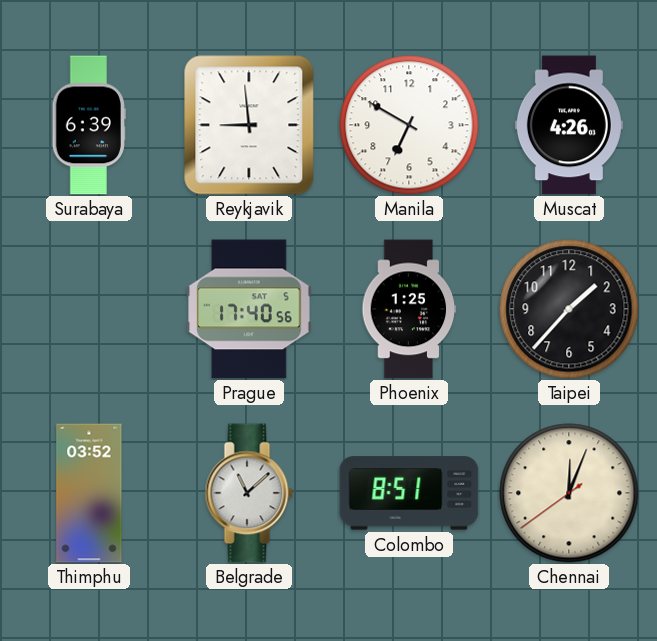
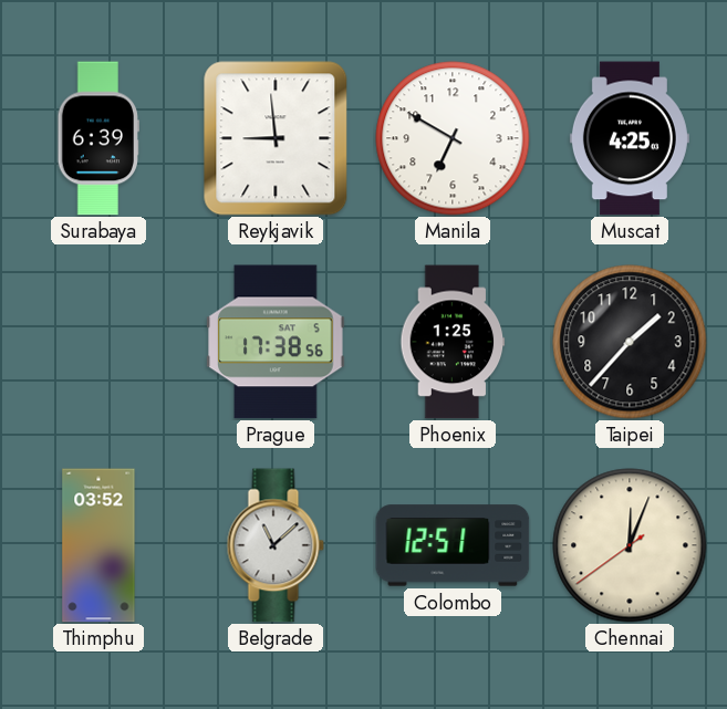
Muscat: 4:26 -> 4:25
Prague: 17:40 -> 17:38
Colombo: 8:51 -> 12:51
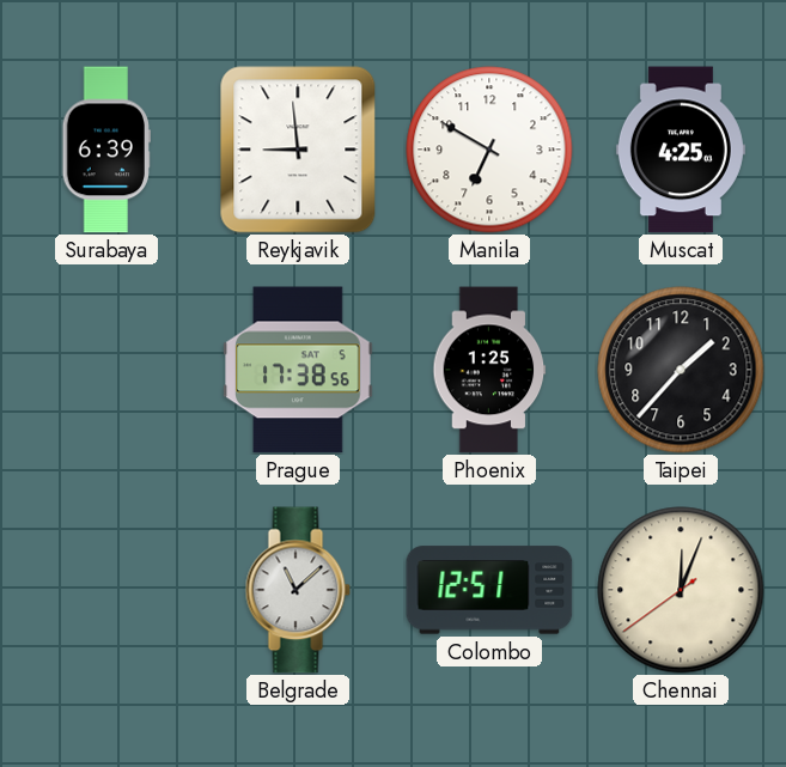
Thimphu: 03:52 -> none
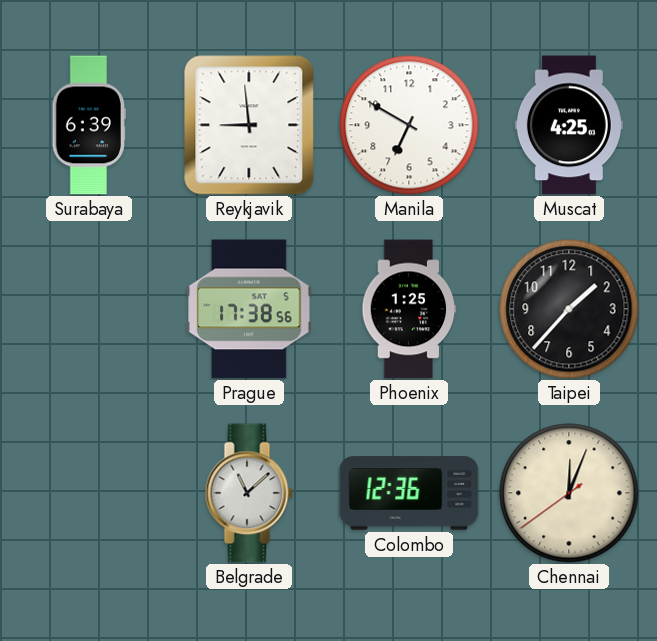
Colombo: 12:51 -> 12:36
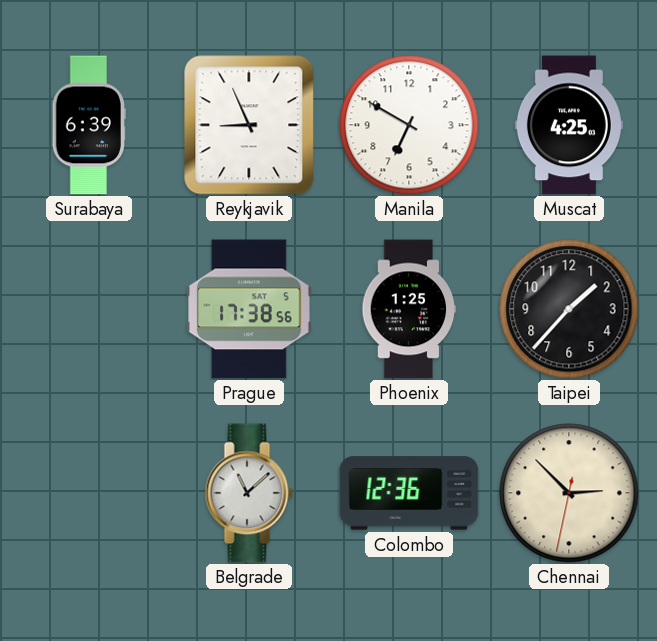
Reykjavik: 8:59 -> 8:56
Chennai: 12:03 -> 2:52
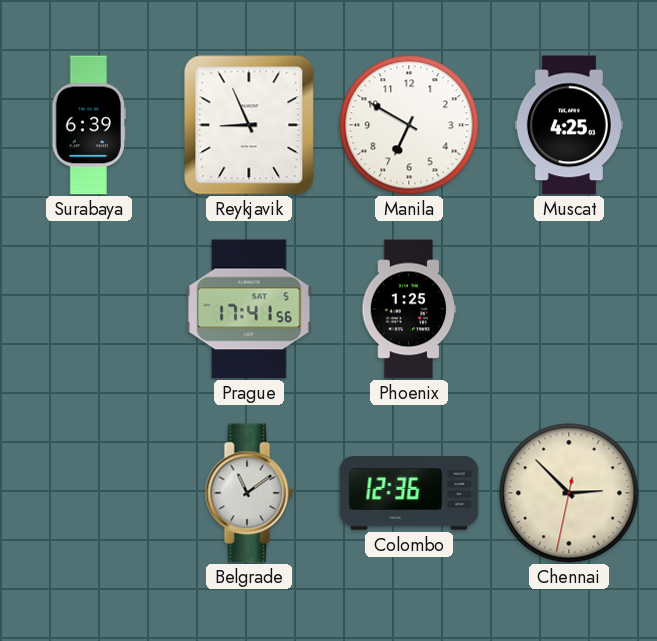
Prague: 17:38 -> 17:41
Taipei: 1:37 -> none
Belgrade: 11:08 -> 11:09
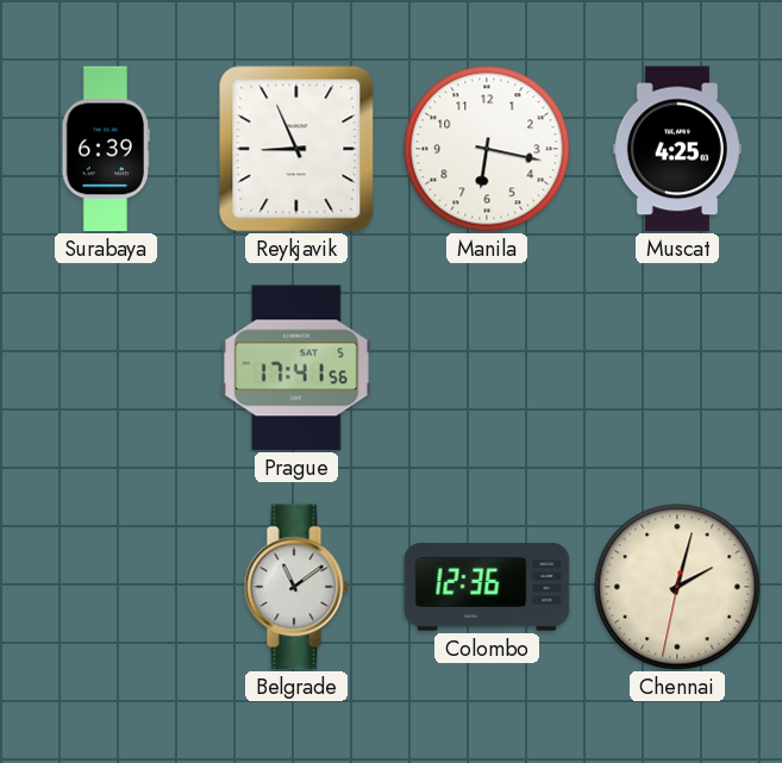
Manila: 6:50 -> 6:17
Phoenix: 1:25 -> none
Chennai: 2:52 -> 2:02
